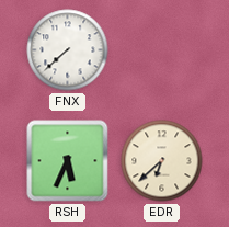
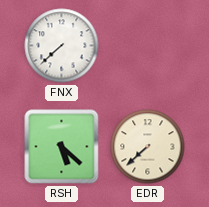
RSH: 5:34 -> 5:22
EDR: 6:38 -> 7:38
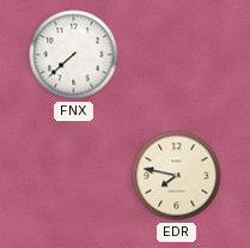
RSH: 5:22 -> none
EDR: 7:38 -> 7:47
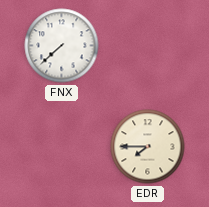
EDR: 7:47 -> 7:45
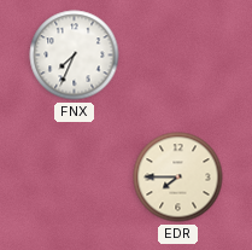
FNX: 7:38 -> 7:34
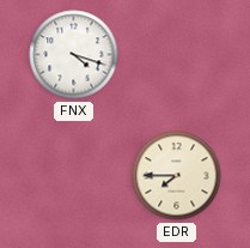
FNX: 7:34 -> 4:18
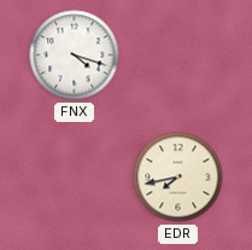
EDR: 7:45 -> 7:43
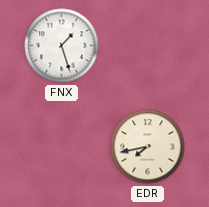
FNX: 4:18 -> 1:27
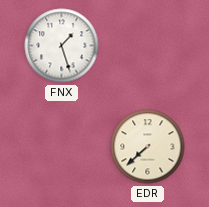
EDR: 7:43 -> 7:38
